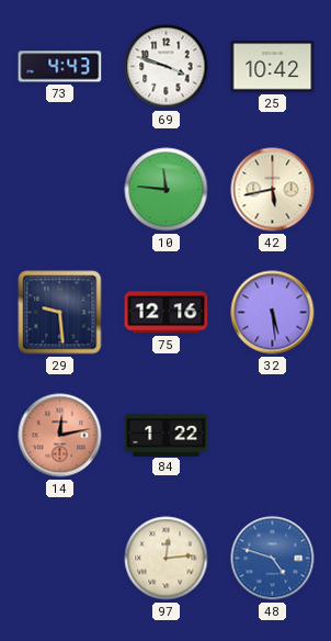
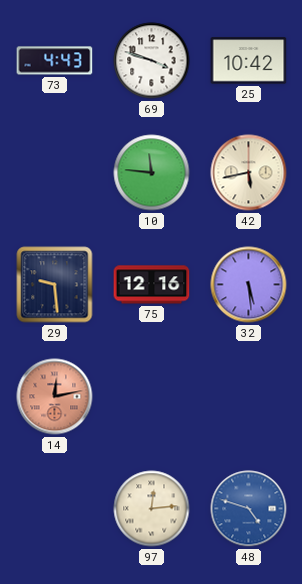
84: 1:22 -> none
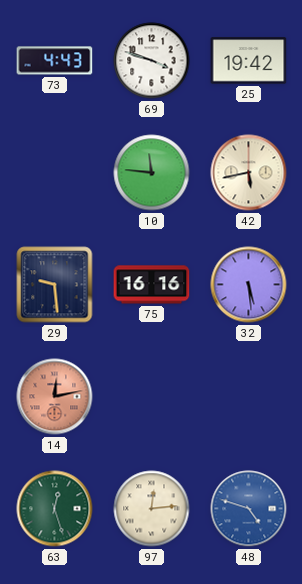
25: 10:42 -> 19:42
75: 12:16 -> 16:16
63: none -> 12:27
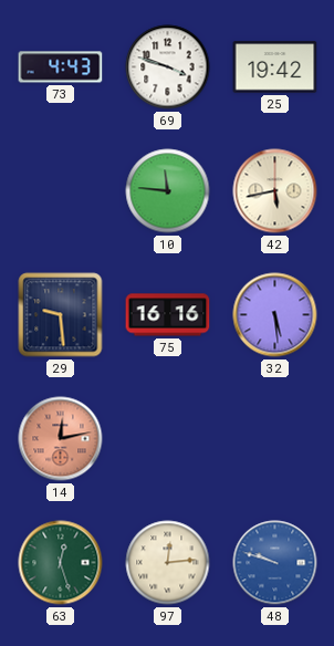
48: 4:48 -> 9:48
